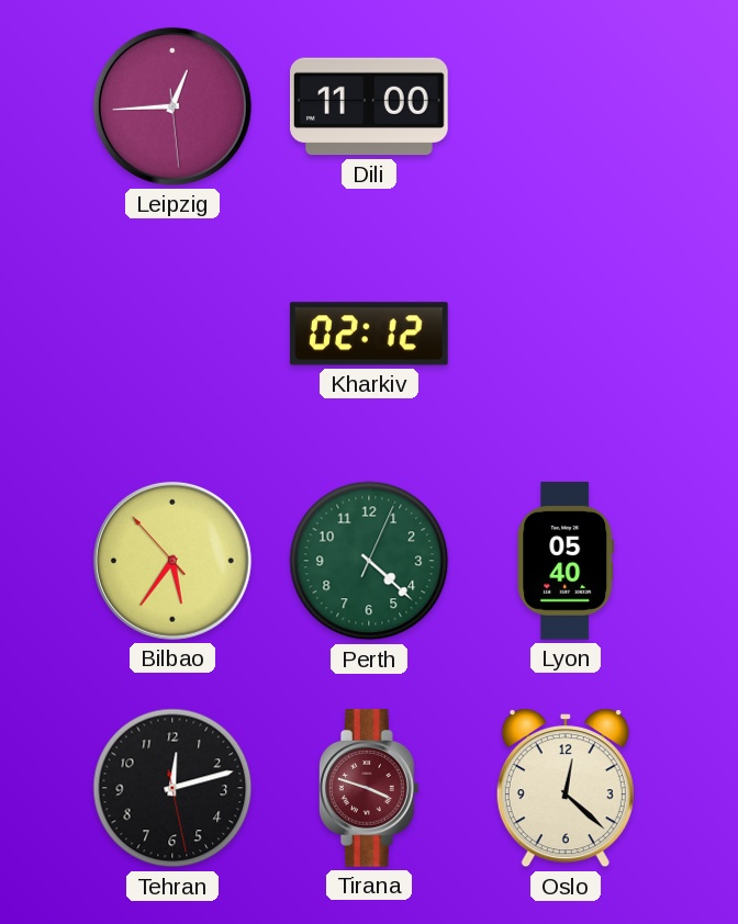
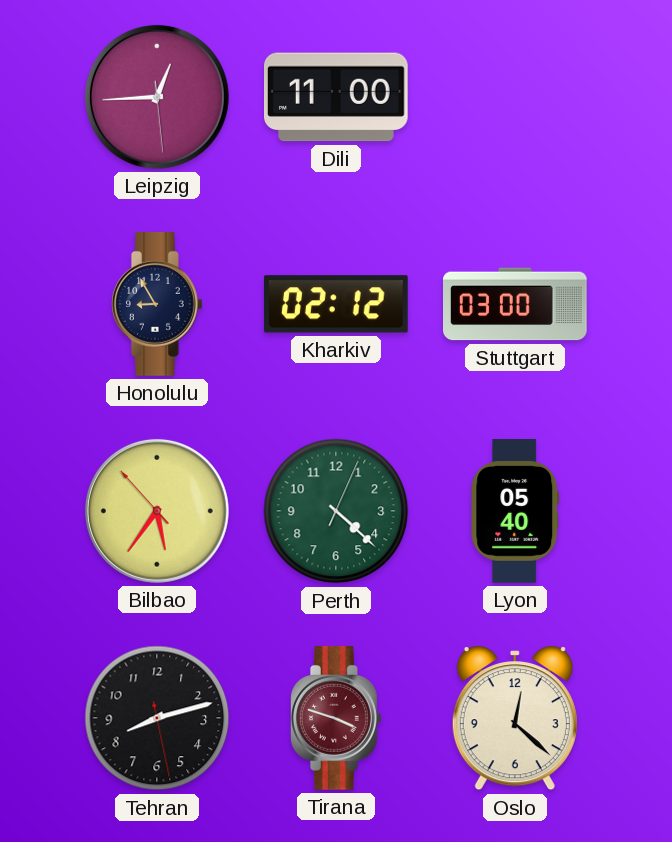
Honolulu: none -> 8:55
Stuttgart: none -> 03:00
Tehran: 12:12 -> 8:12
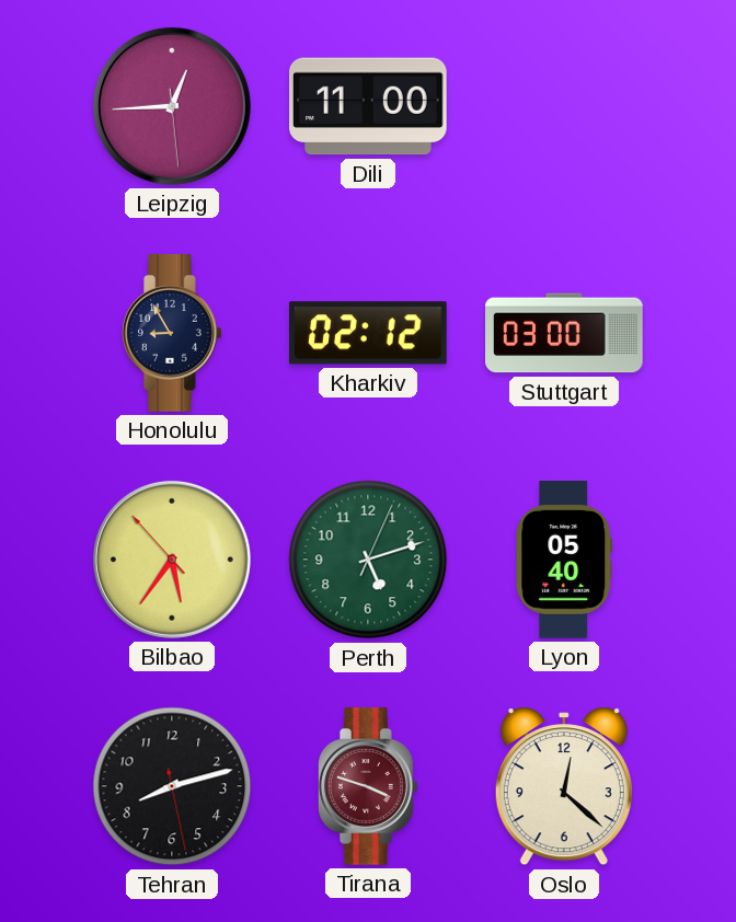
Perth: 4:22 -> 5:12
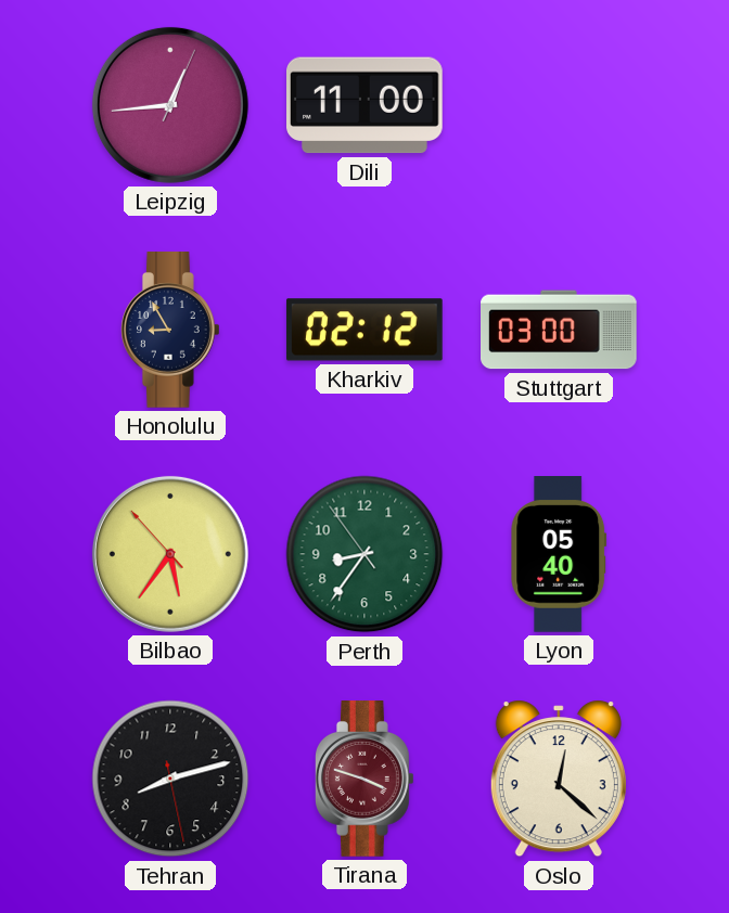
Leipzig: 12:44:29 -> 12:44:04
Perth: 5:12 -> 8:35
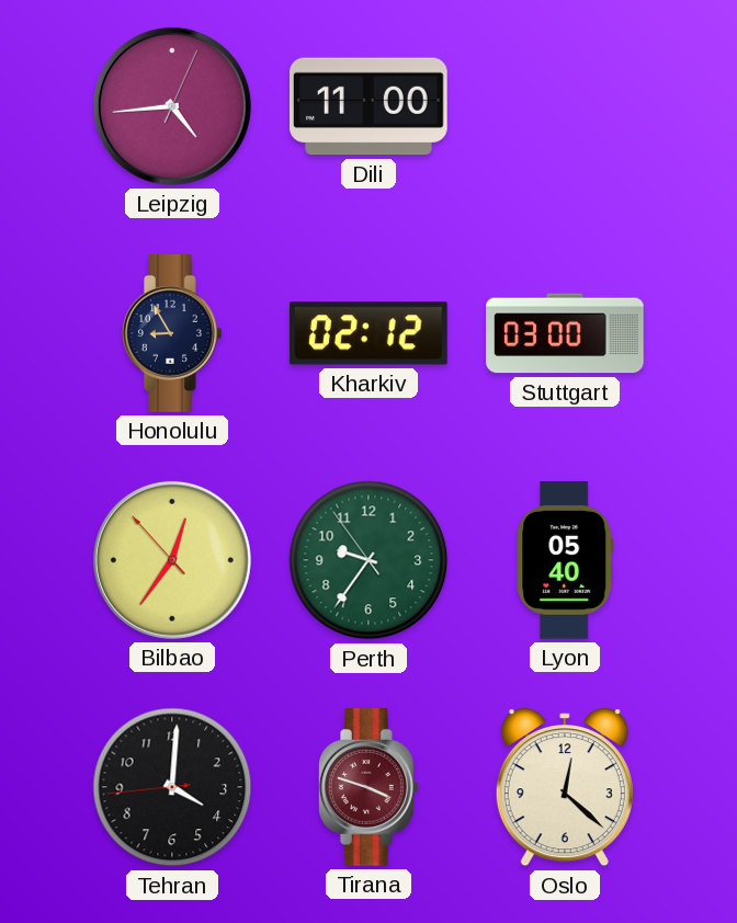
Leipzig: 12:44 -> 4:44
Bilbao: 5:35 -> 12:35
Perth: 8:35 -> 9:35
Tehran: 8:12 -> 4:00
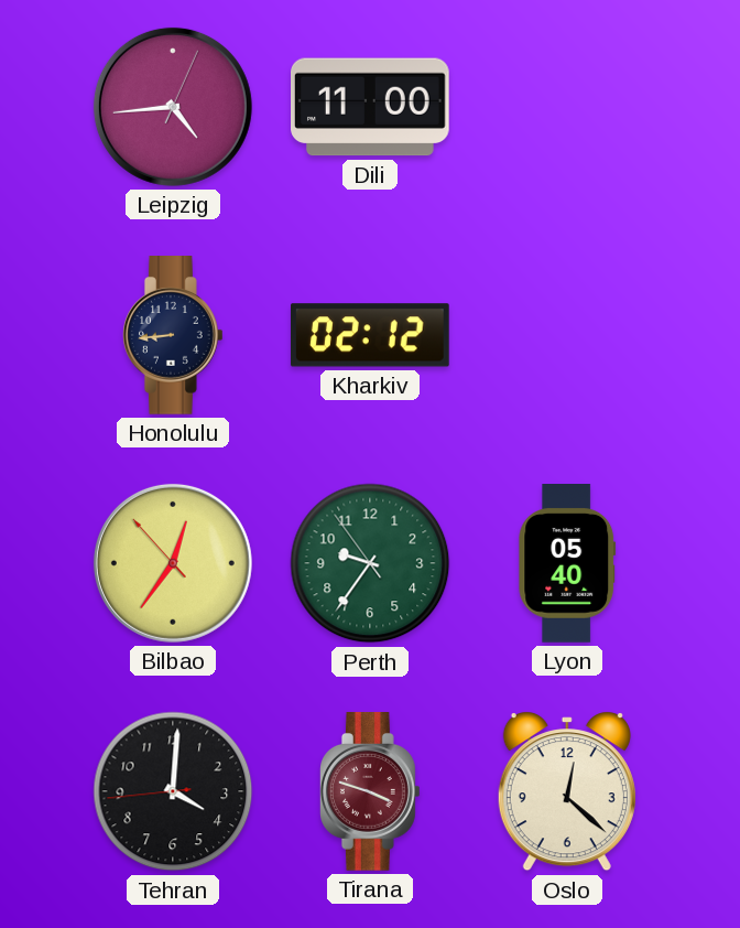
Honolulu: 8:55 -> 8:44
Stuttgart: 03:00 -> none
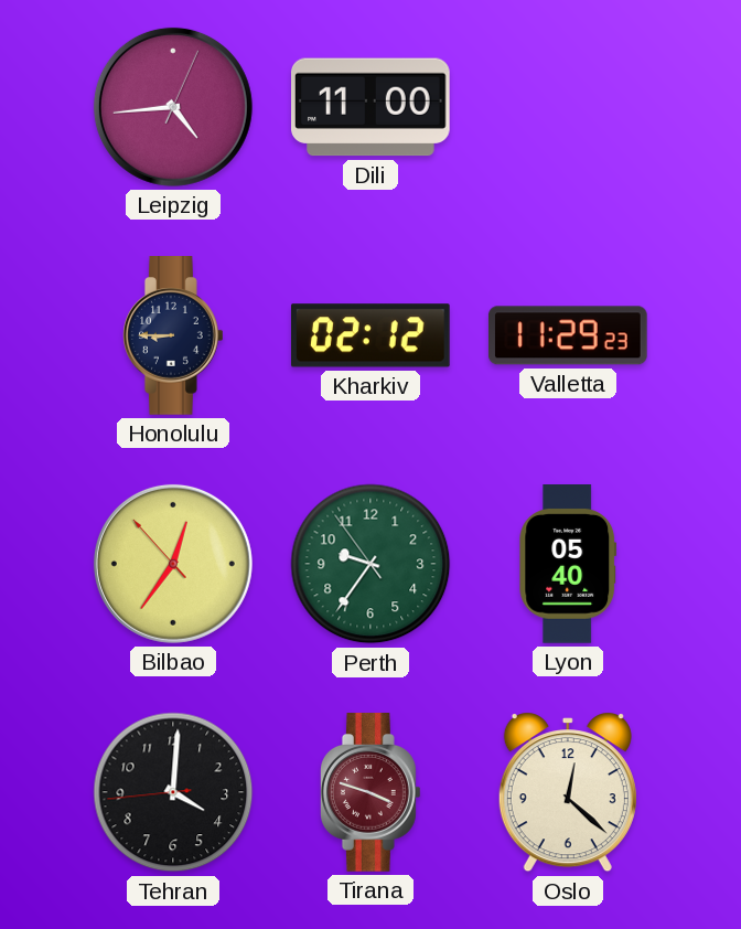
Honolulu: 8:44 -> 8:45
Valletta: none -> 11:29
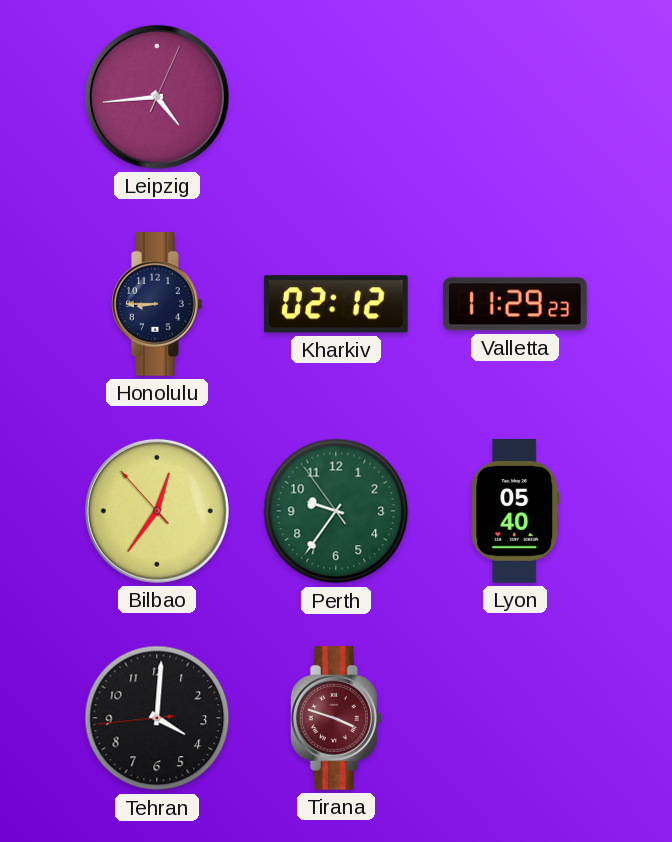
Dili: 11:00 -> none
Oslo: 12:22 -> none
